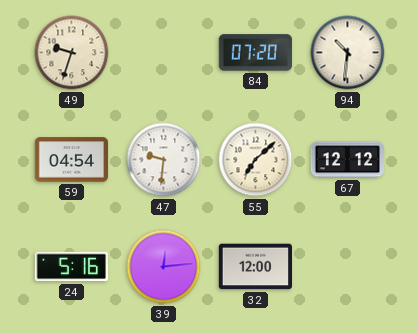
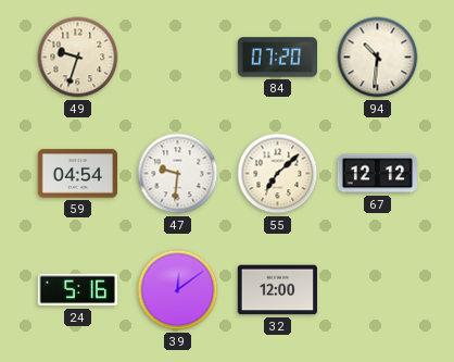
39: 12:14 -> 12:09
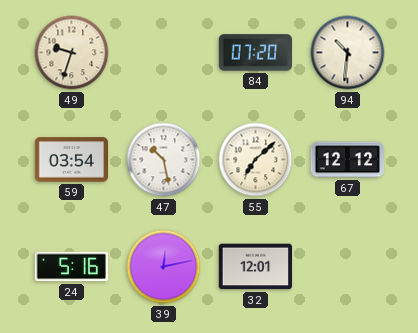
59: 04:54 -> 03:54
47: 9:31 -> 10:28
39: 12:09 -> 12:13
32: 12:00 -> 12:01
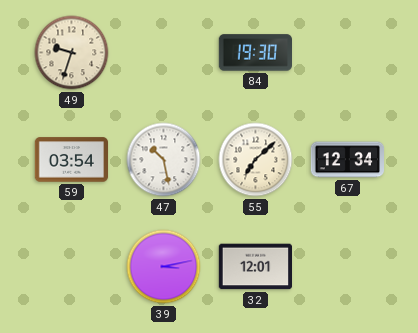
84: 07:20 -> 19:30
94: 10:31 -> none
67: 12:12 -> 12:34
24: 5:16 -> none
39: 12:13 -> 3:13
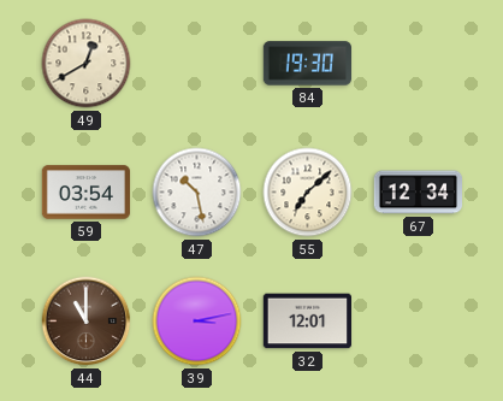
49: 9:33 -> 12:40
44: none -> 11:00
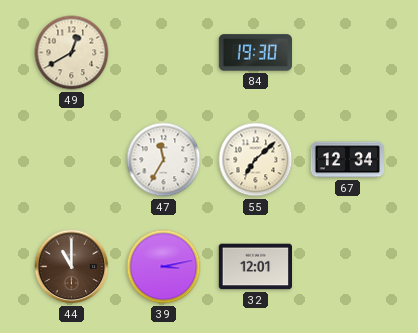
59: 03:54 -> none
47: 10:28 -> 11:35
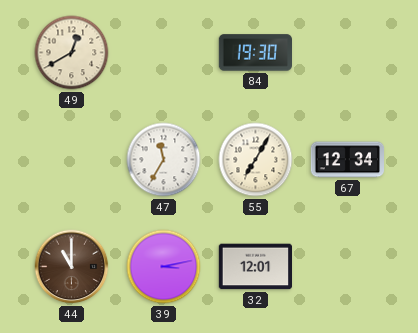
55: 7:08 -> 7:05
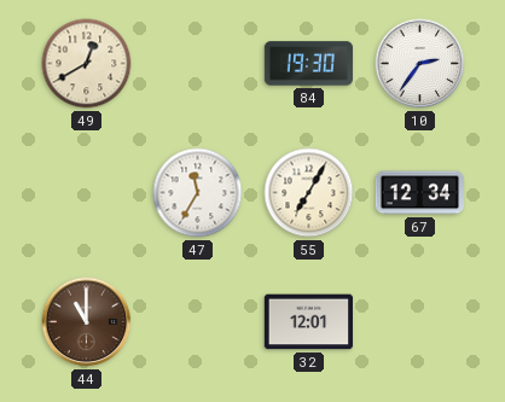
10: none -> 2:36
39: 3:13 -> none
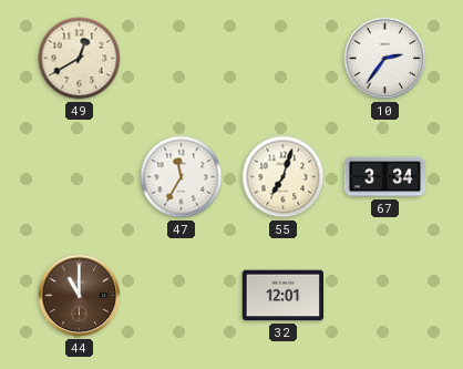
84: 19:30 -> none
55: 7:05 -> 7:03
67: 12:34 -> 3:34
